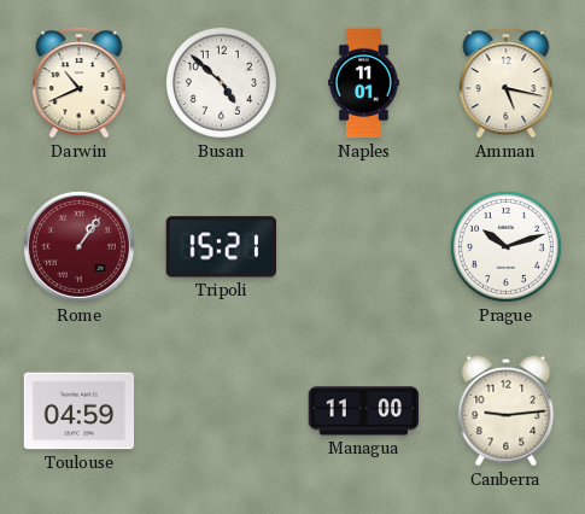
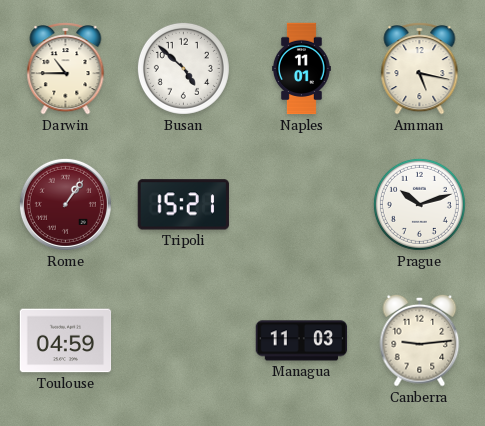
Darwin: 10:41 -> 10:45
Managua: 11:00 -> 11:03
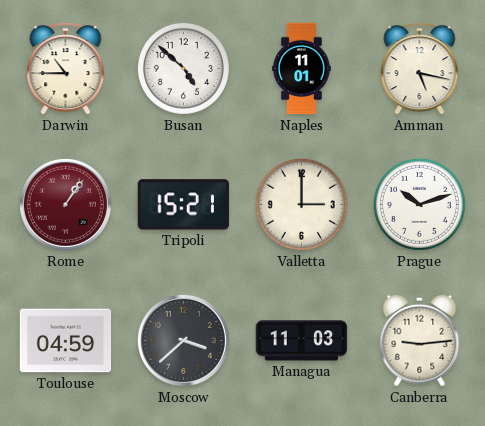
Valletta: none -> 3:00
Moscow: none -> 3:38
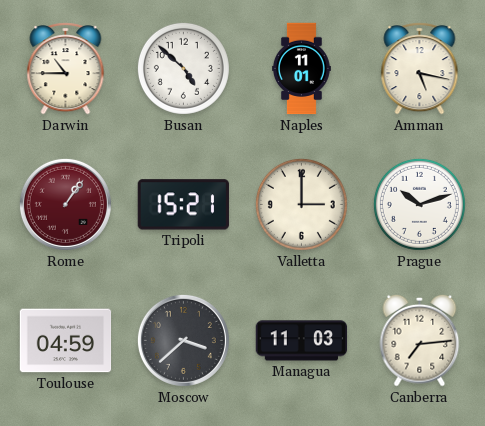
Canberra: 9:14 -> 7:14
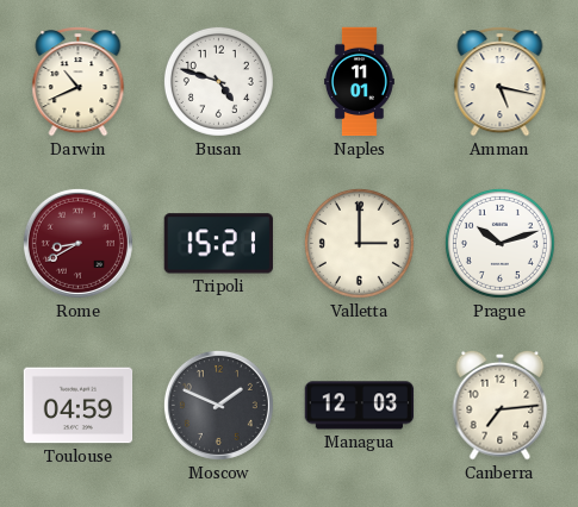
Darwin: 10:45 -> 10:41
Busan: 4:52 -> 4:48
Rome: 1:06 -> 8:40
Moscow: 3:38 -> 1:49
Managua: 11:03 -> 12:03
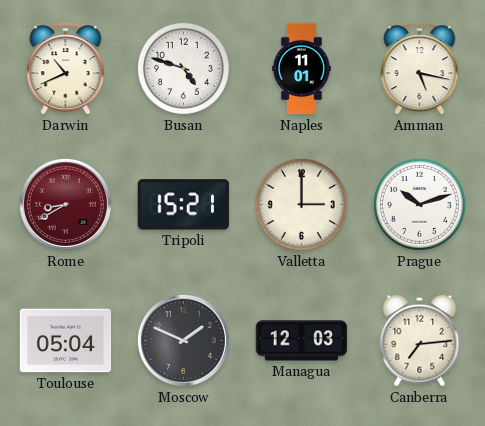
Toulouse: 04:59 -> 05:04
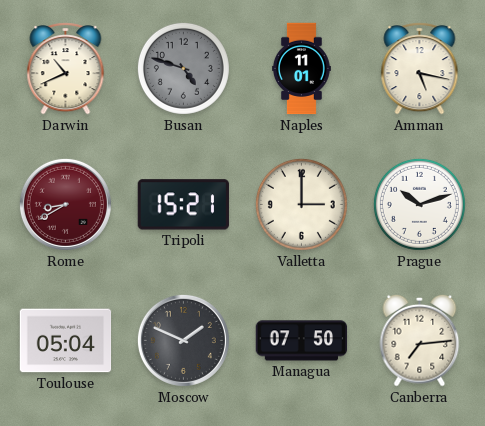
Busan dial: white -> grey
Managua: 12:03 -> 07:50
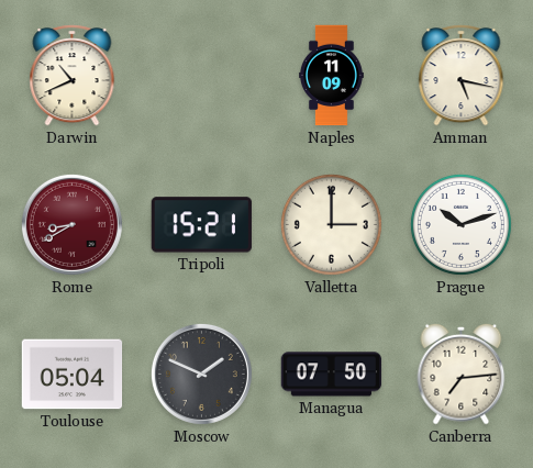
Busan: 4:48 -> none
Naples: 11:01 -> 11:09
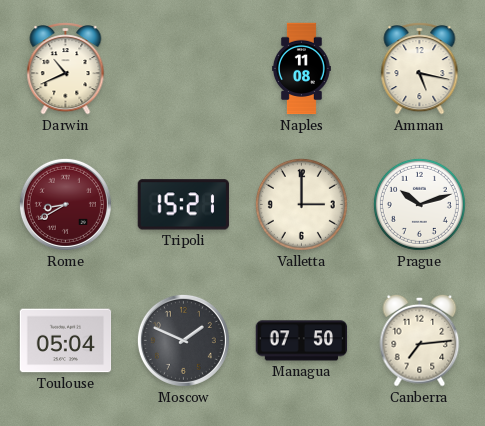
Naples: 11:09 -> 11:08
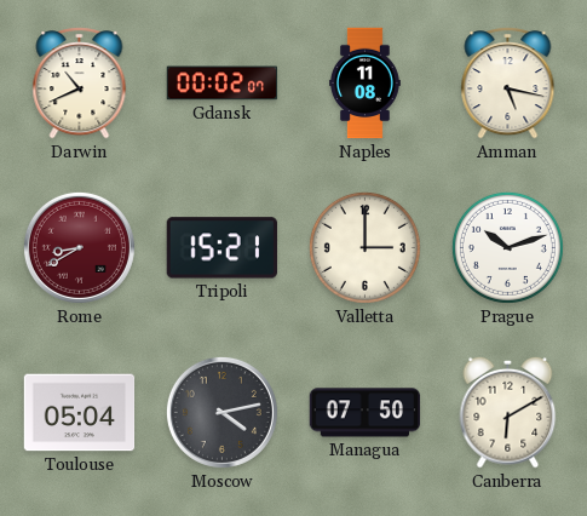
Gdansk: none -> 00:02
Moscow: 1:49 -> 4:13
Canberra: 7:14 -> 6:10
